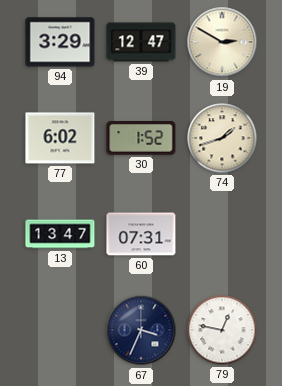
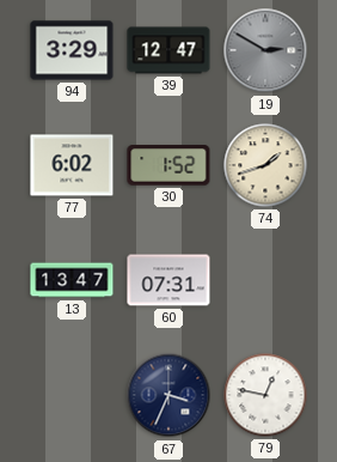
19 dial: cream -> grey
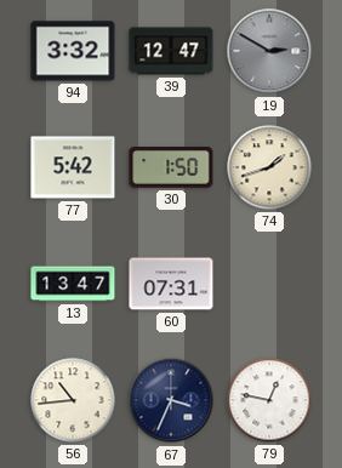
94: 3:29 -> 3:32
77: 6:02 -> 5:42
30: 1:52 -> 1:50
56: none -> 10:44
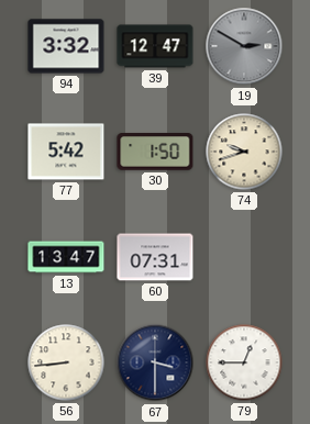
74: 1:42 -> 9:42
56: 10:44 -> 8:44
67: 3:34 -> 3:30
79: 12:47 -> 12:45
